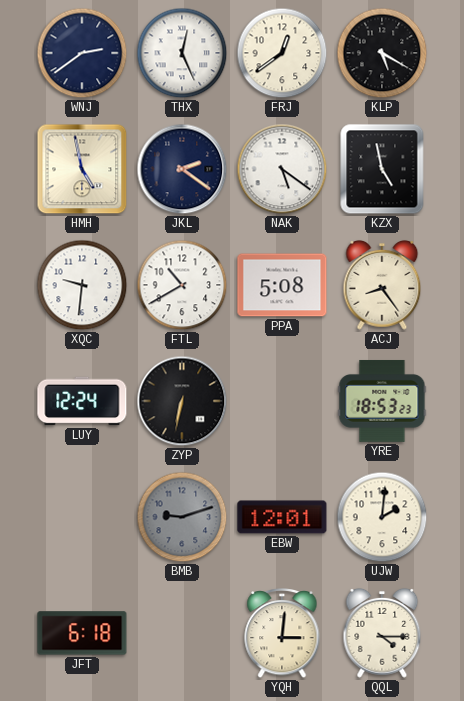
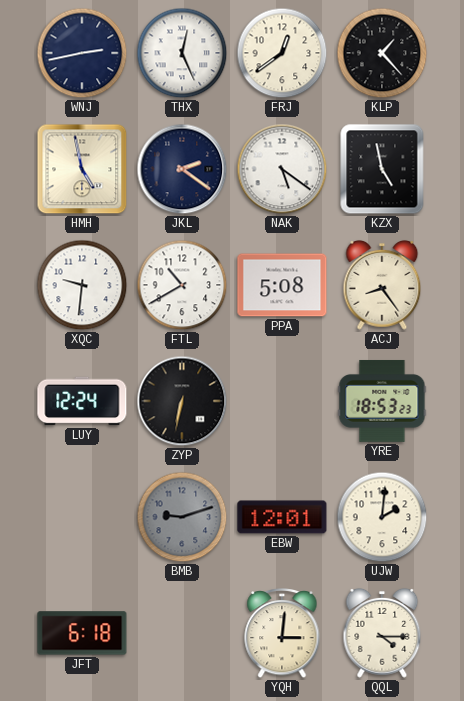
WNJ: 2:39 -> 2:43
KLP: 5:20 -> 1:23
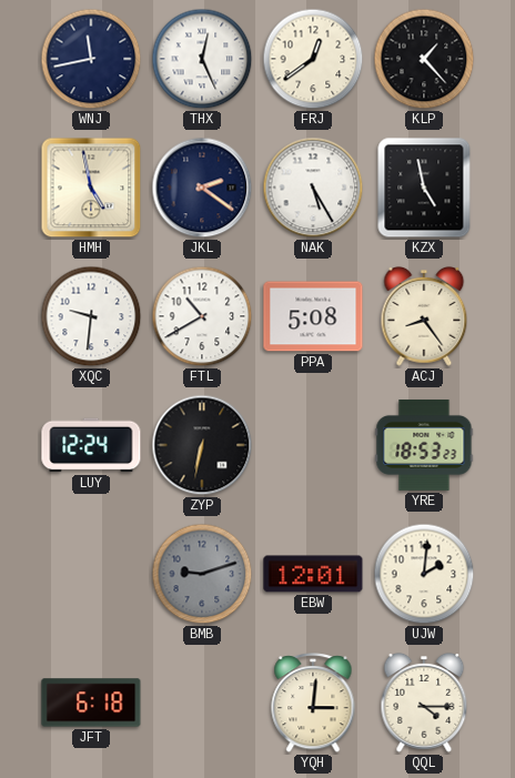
WNJ: 2:43 -> 11:43
NAK: 5:21 -> 5:25
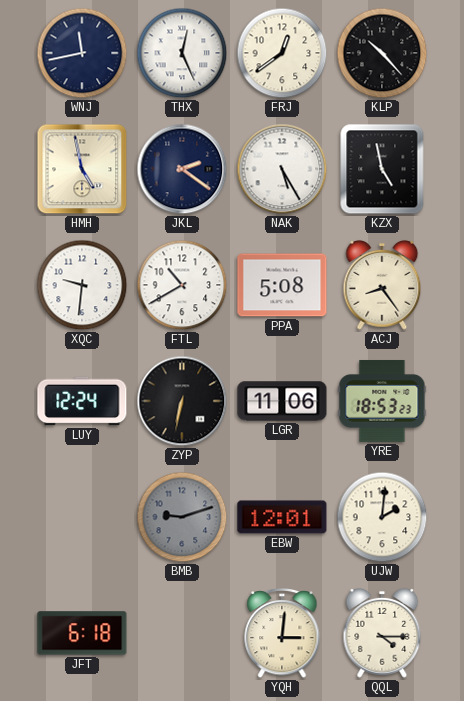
KLP: 1:23 -> 10:23
LGR: none -> 11:06
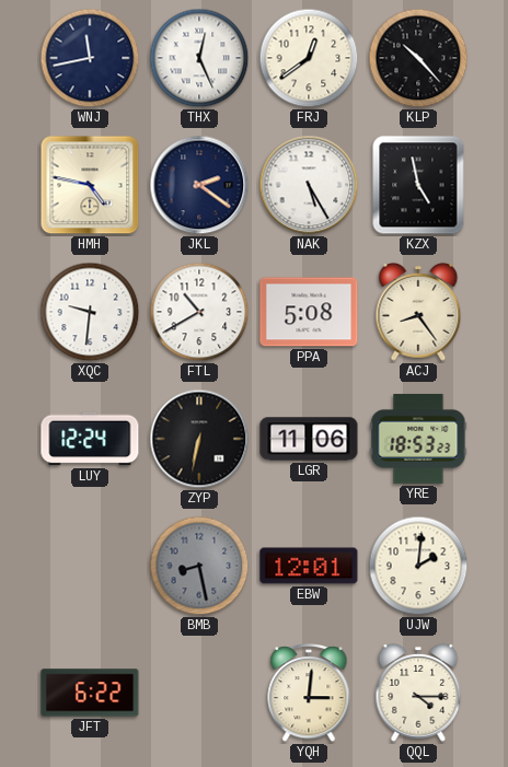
HMH: 4:58 -> 4:47
BMB: 9:12 -> 8:28
JFT: 6:18 -> 6:22
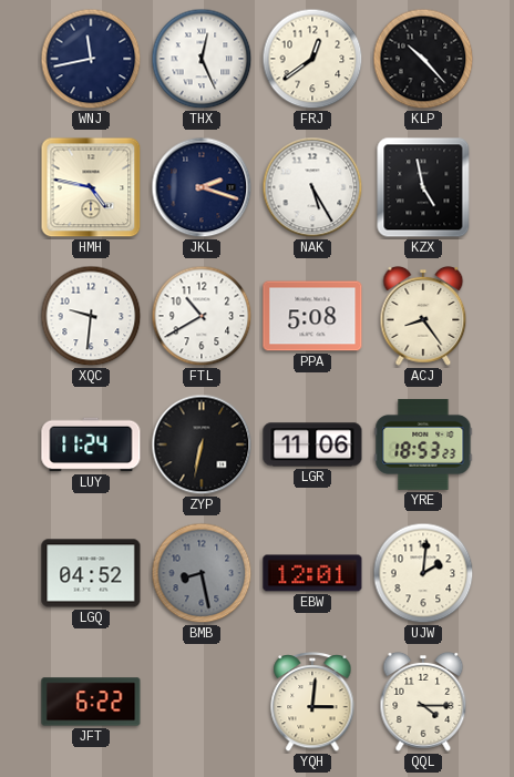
JKL: 2:21 -> 2:18
LUY: 12:24 -> 11:24
LGQ: none -> 04:52
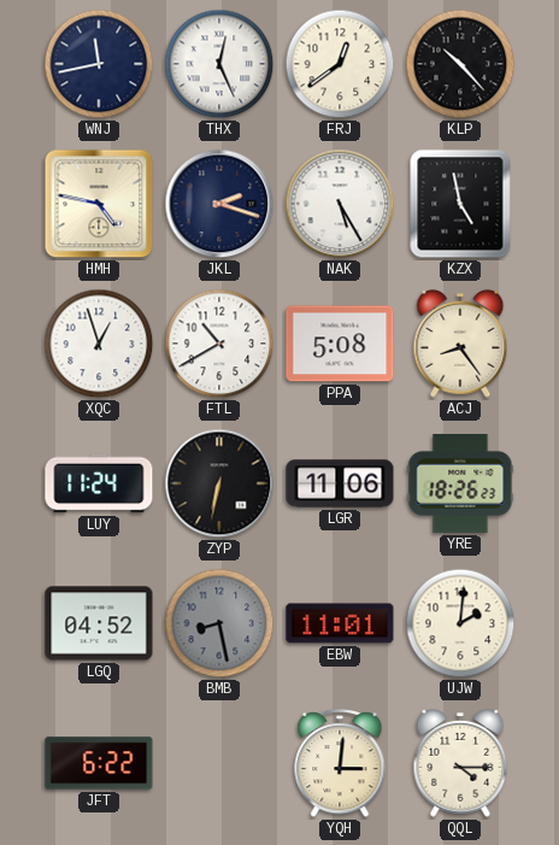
XQC: 9:31 -> 12:57
YRE: 18:53 -> 18:26
EBW: 12:01 -> 11:01
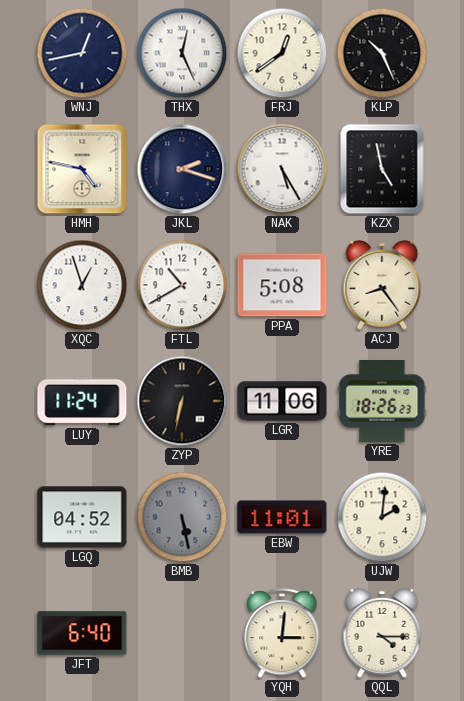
WNJ: 11:43 -> 12:43
KLP: 10:23 -> 10:26
BMB: 8:28 -> 5:28
JFT: 6:22 -> 6:40
